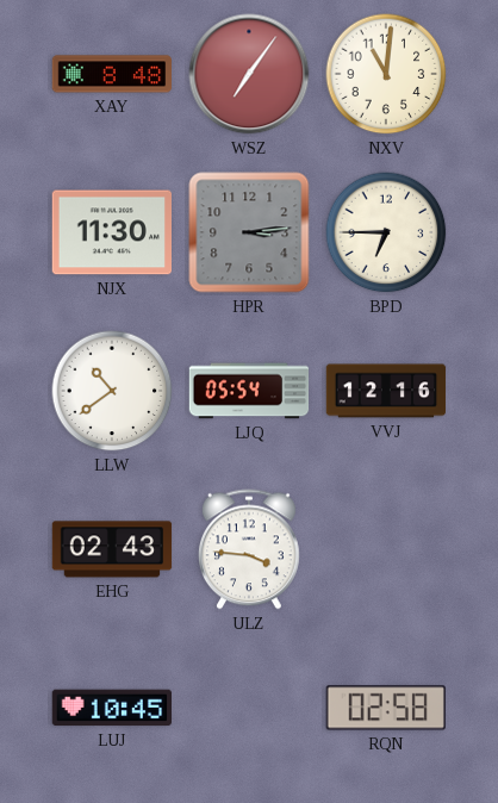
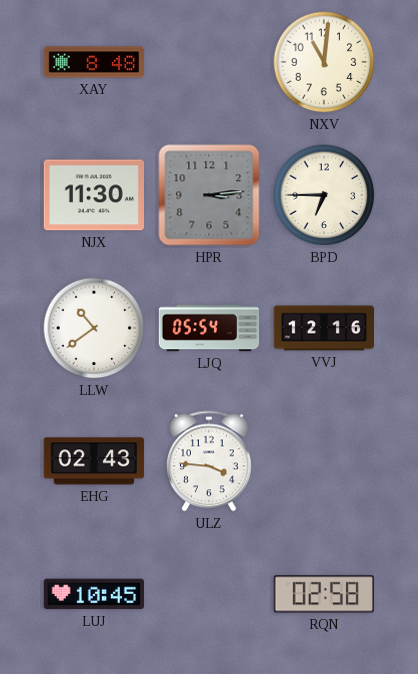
WSZ: 7:06 -> none
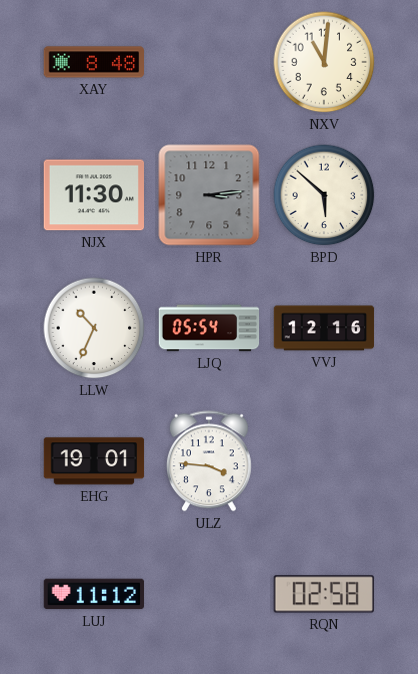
BPD: 6:45 -> 5:52
LLW: 10:39 -> 10:34
EHG: 02:43 -> 19:01
LUJ: 10:45 -> 11:12
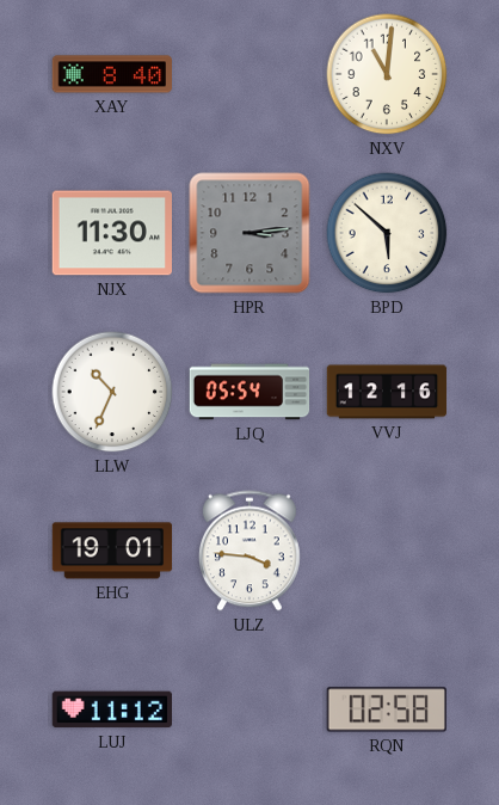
XAY: 8:48 -> 8:40
